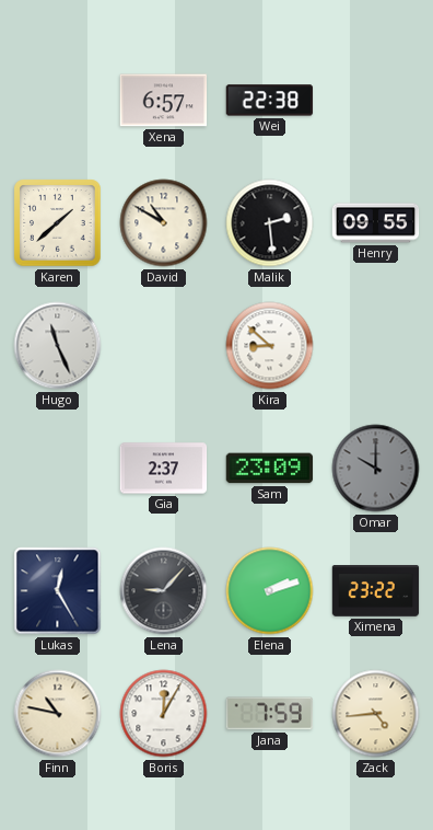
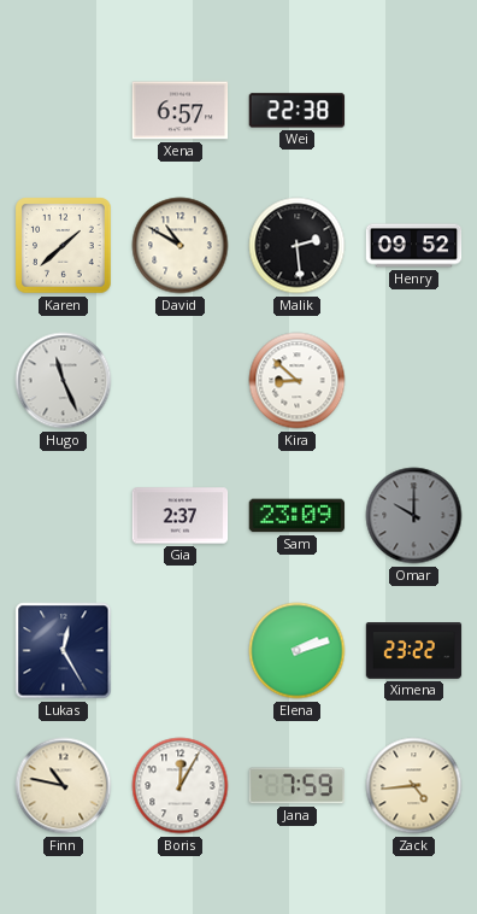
Henry: 09:55 -> 09:52
Lena: 9:07 -> none
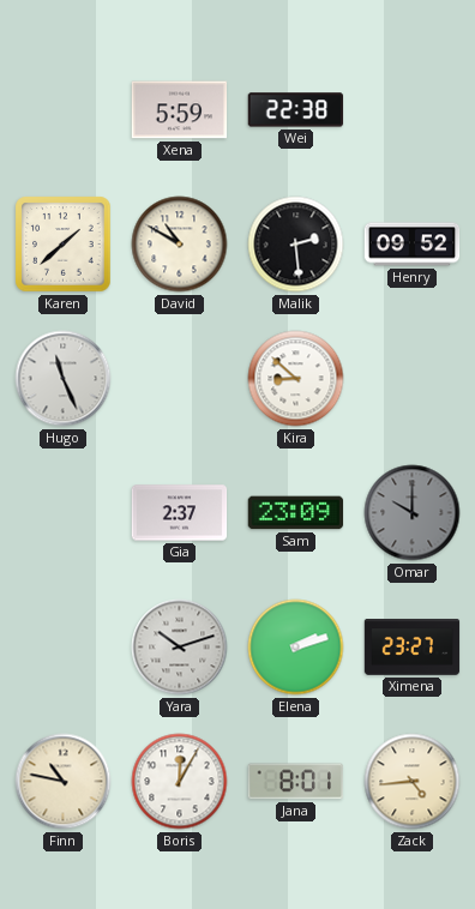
Xena: 6:57 -> 5:59
Lukas: 12:25 -> none
Yara: none -> 10:12
Ximena: 23:22 -> 23:27
Jana: 7:59 -> 8:01
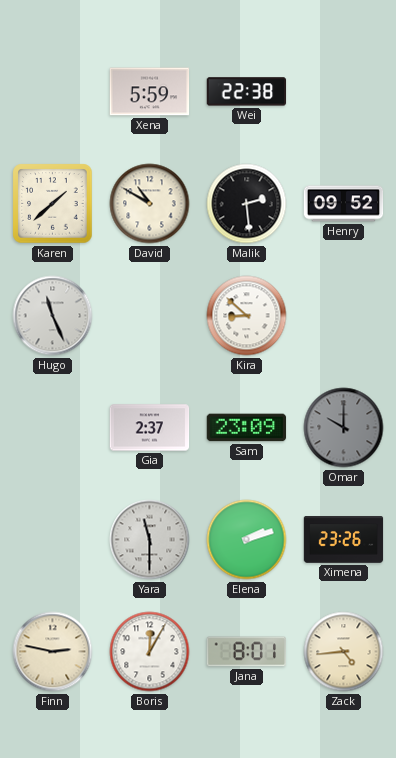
Yara: 10:12 -> 11:30
Ximena: 23:27 -> 23:26
Finn: 10:47 -> 2:47
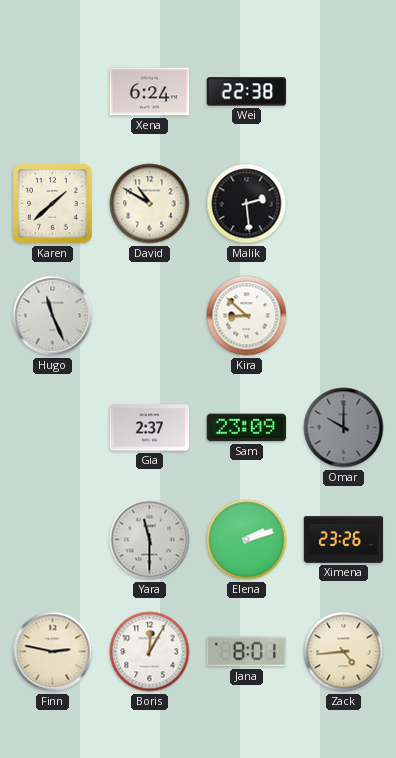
Xena: 5:59 -> 6:24
Henry: 09:52 -> none
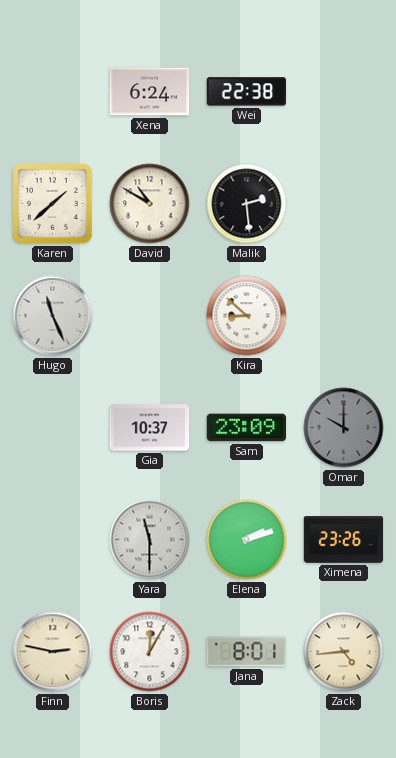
Gia: 2:37 -> 10:37
